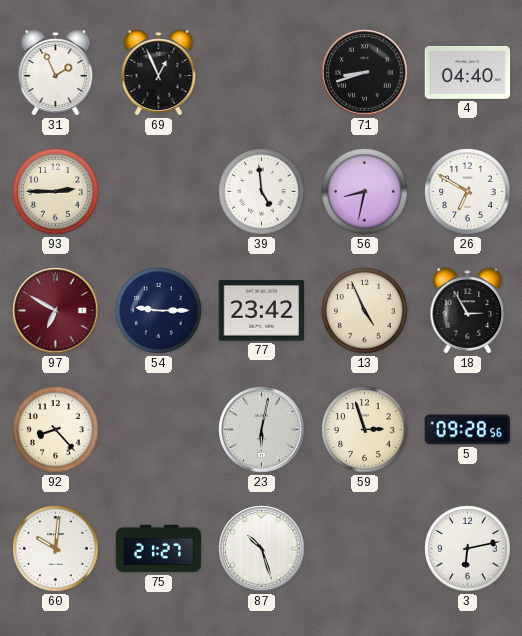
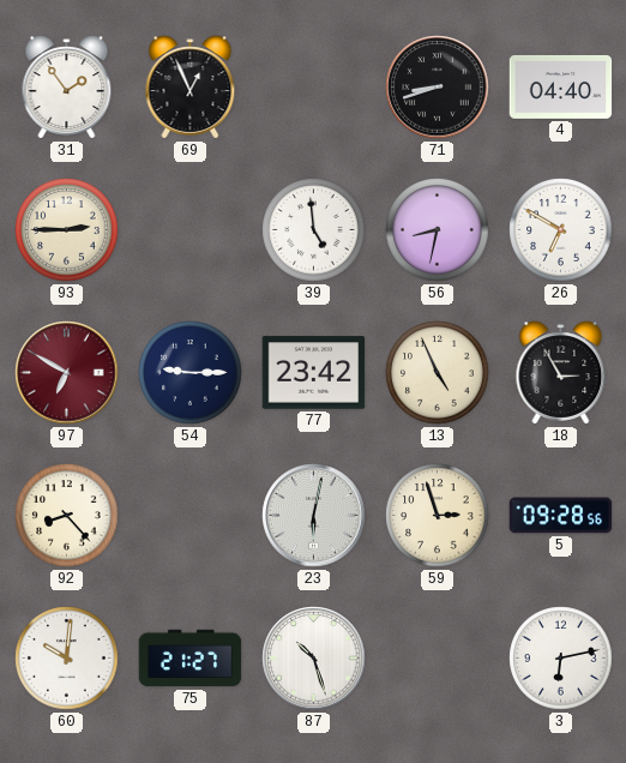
31: 1:56 -> 1:54
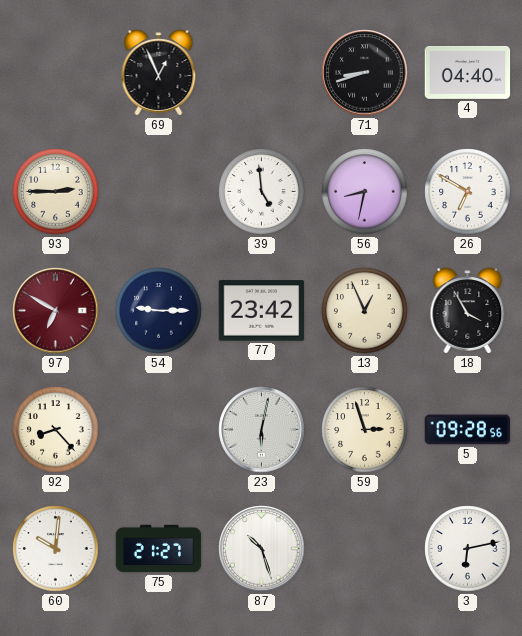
31: 1:54 -> none
13: 4:56 -> 12:56
18: 2:55 -> 3:55
